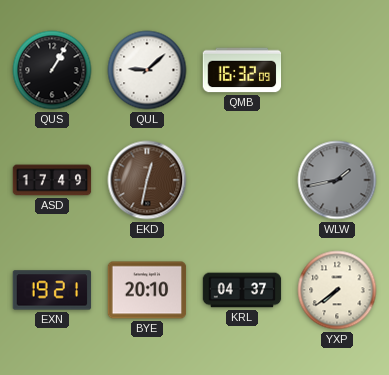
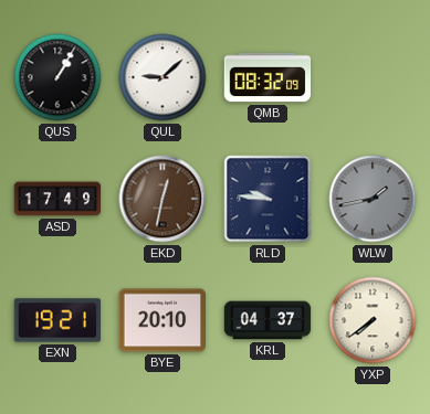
QMB: 16:32 -> 08:32
RLD: none -> 9:46
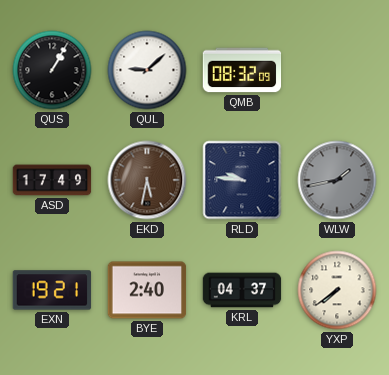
EKD: 12:32 -> 5:32
BYE: 20:10 -> 2:40
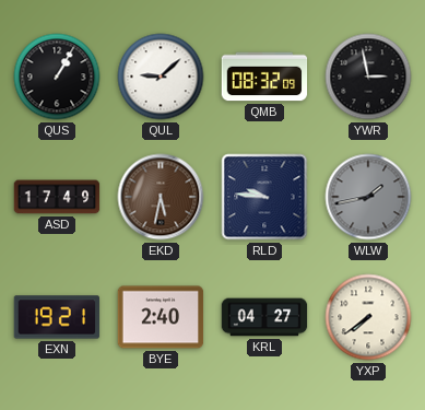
YWR: none -> 2:58
KRL: 04:37 -> 04:27
